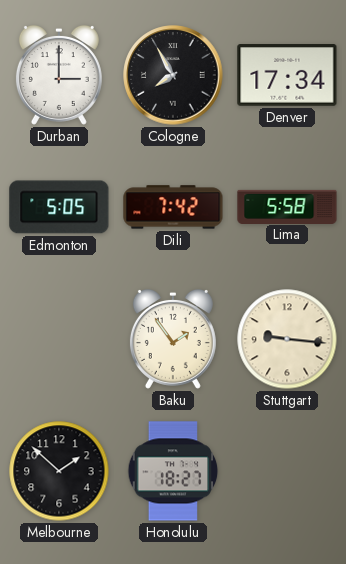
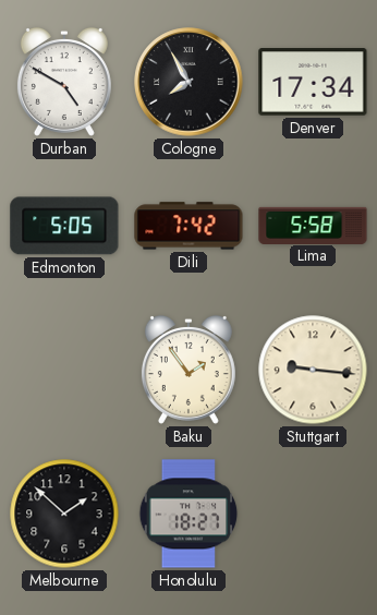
Durban: 3:00 -> 4:50
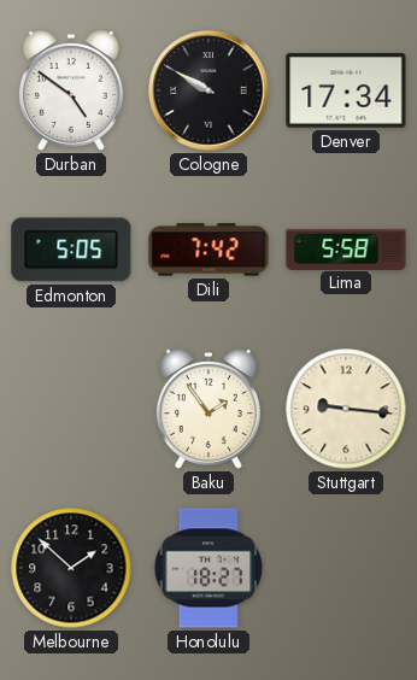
Durban: 4:50 -> 4:51
Cologne: 7:55 -> 9:50
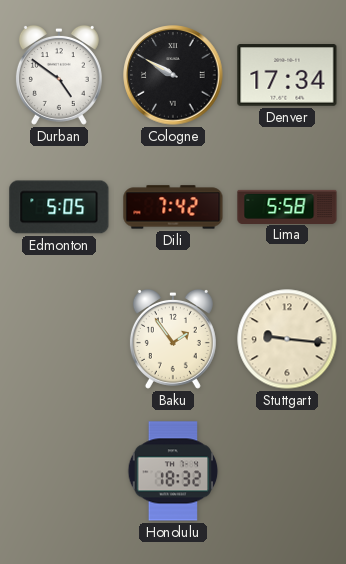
Melbourne: 1:52 -> none
Honolulu: 18:27 -> 18:32
